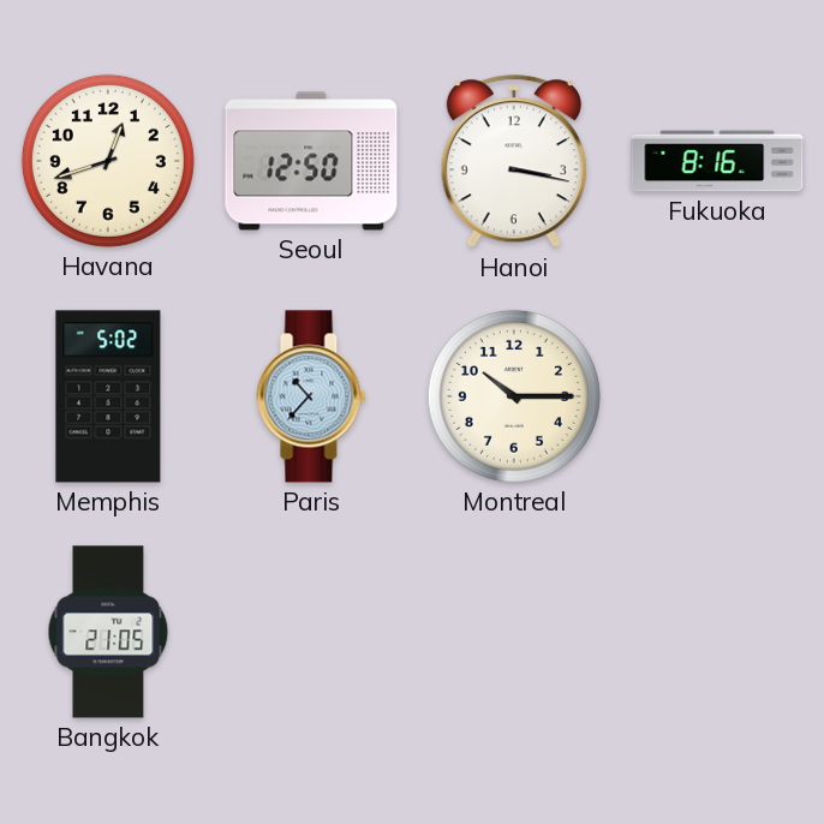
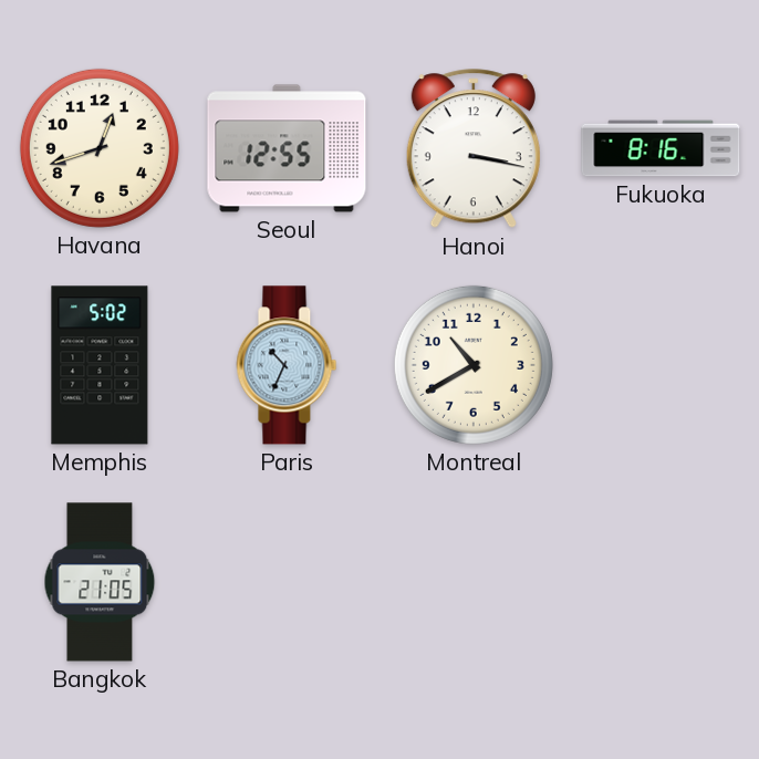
Seoul: 12:50 -> 12:55
Paris: 10:37 -> 10:34
Montreal: 10:15 -> 10:40
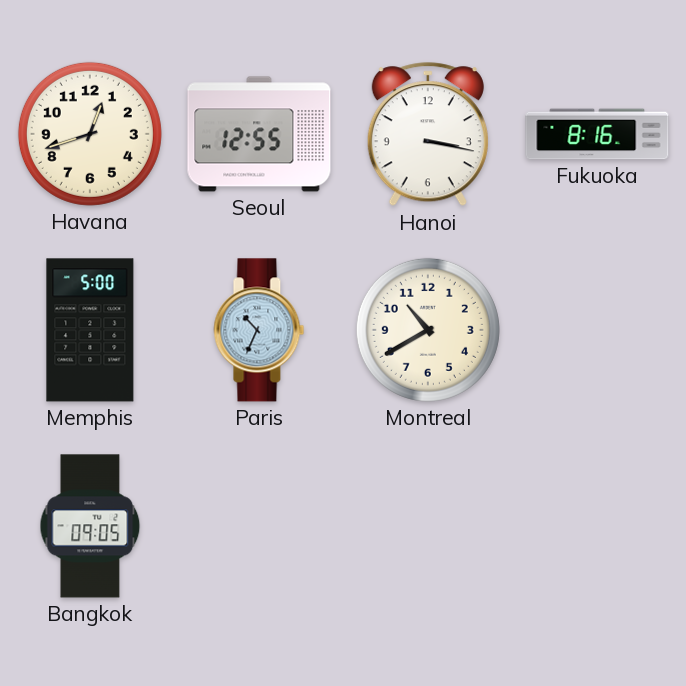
Memphis: 5:02 -> 5:00
Bangkok: 21:05 -> 09:05
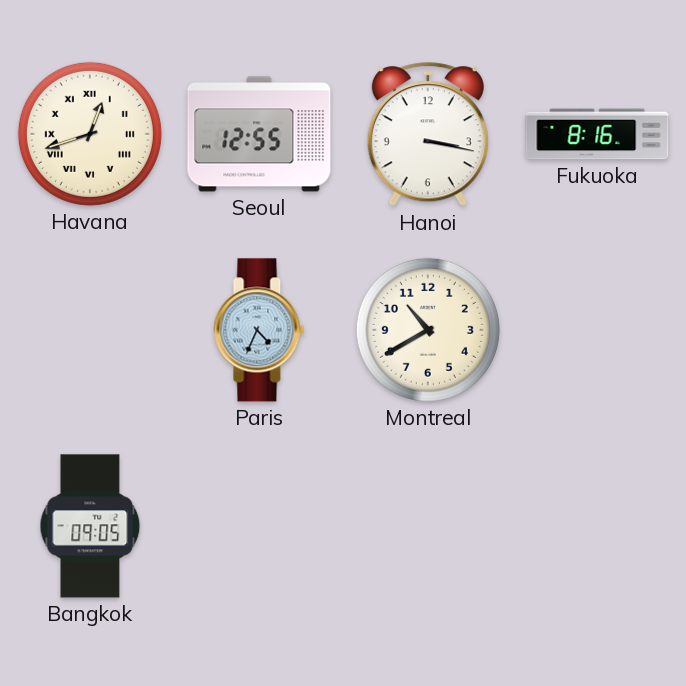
Havana numerals: Arabic -> Roman
Memphis: 5:00 -> none
Paris: 10:34 -> 4:34
